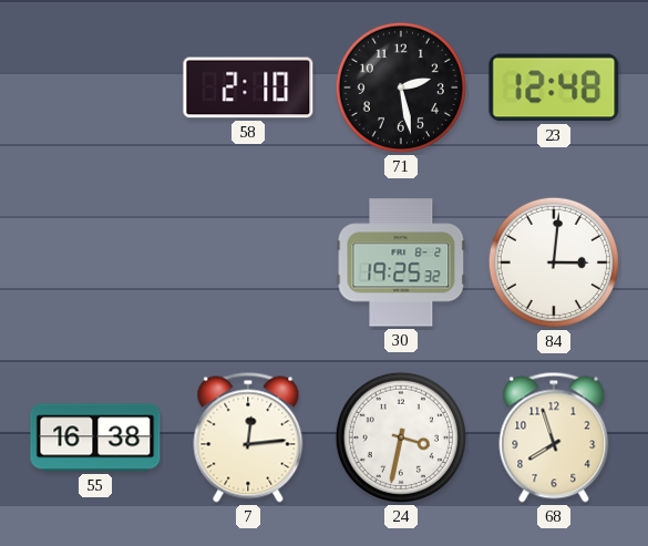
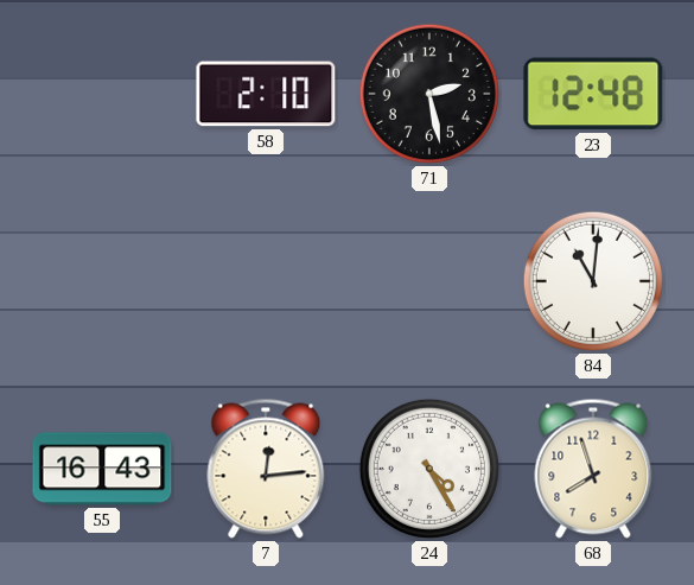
30: 19:25 -> none
84: 3:01 -> 11:01
55: 16:38 -> 16:43
24: 3:32 -> 4:25
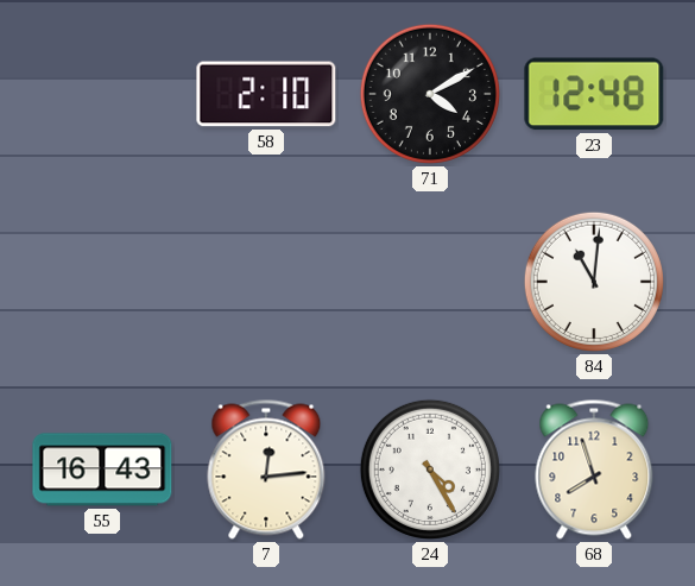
71: 2:28 -> 4:10
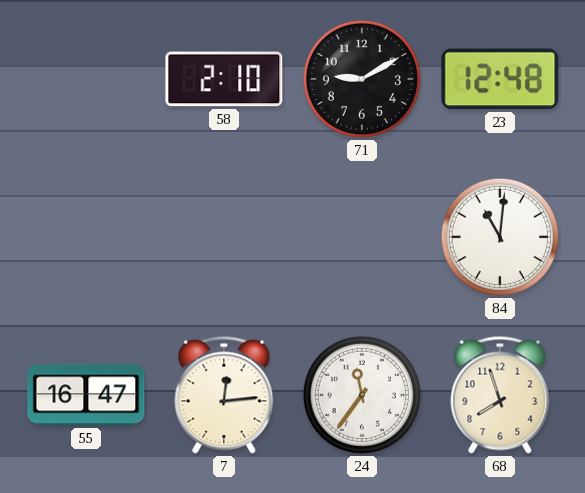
71: 4:10 -> 9:10
55: 16:43 -> 16:47
24: 4:25 -> 11:36
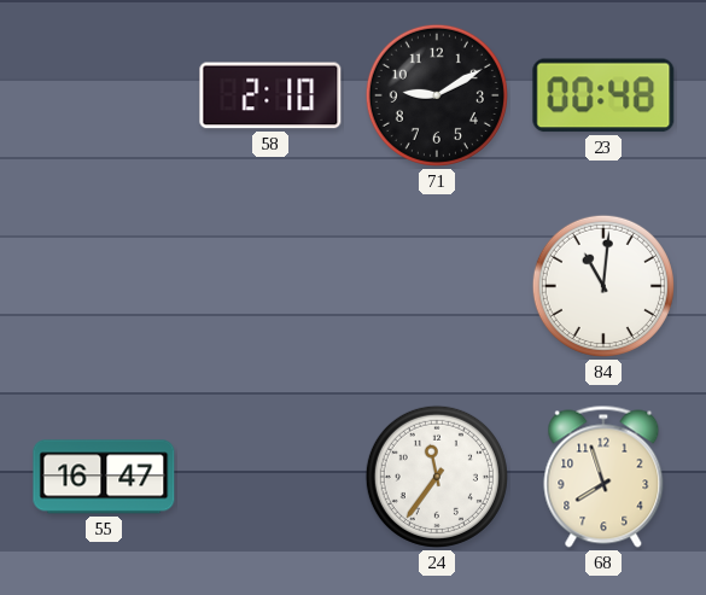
23: 12:48 -> 00:48
7: 12:14 -> none
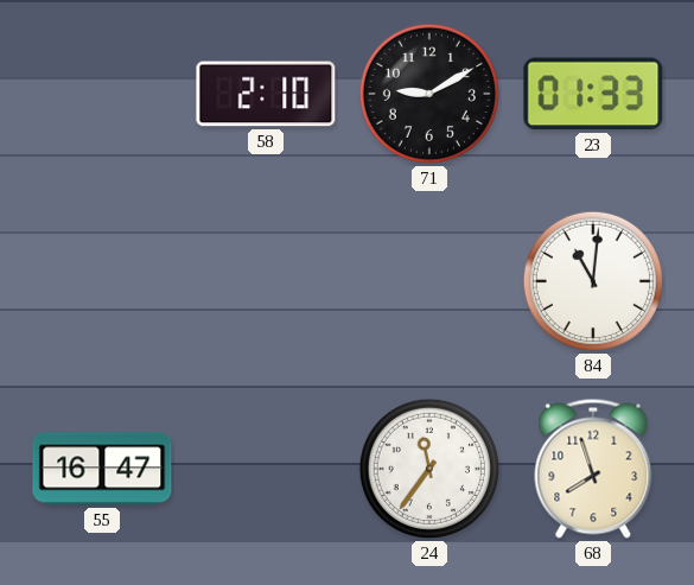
23: 00:48 -> 01:33
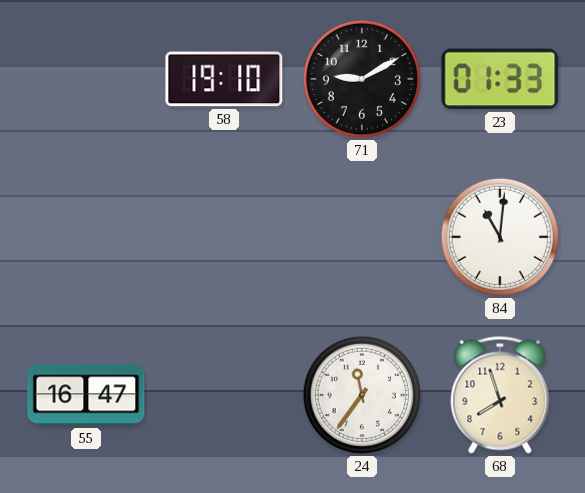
58: 2:10 -> 19:10
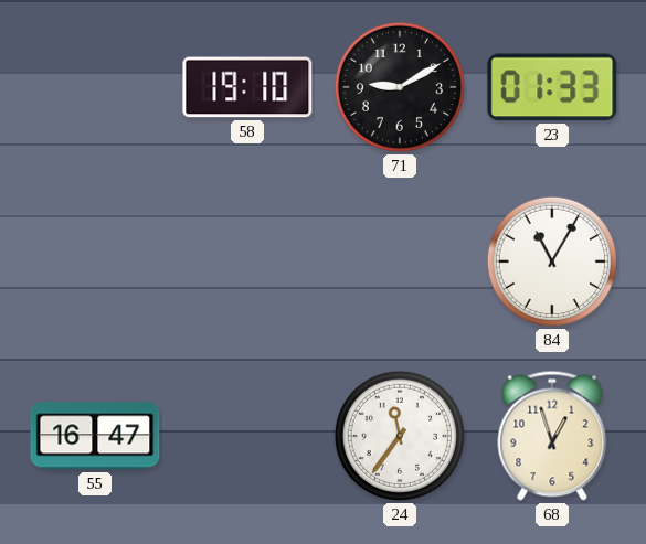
84: 11:01 -> 11:05
68: 7:57 -> 12:57
